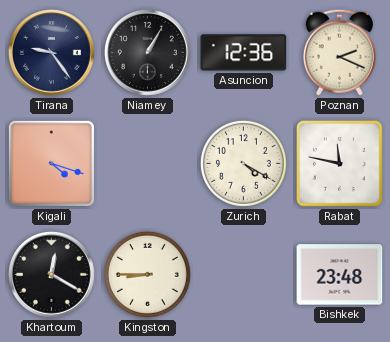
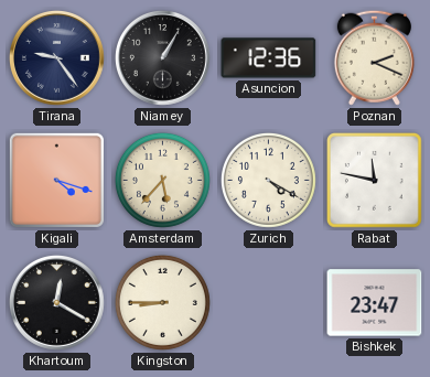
Amsterdam: none -> 5:37
Bishkek: 23:48 -> 23:47
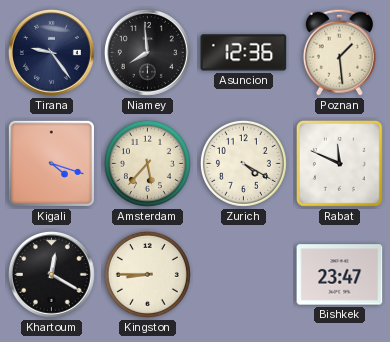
Niamey: 1:05 -> 7:59
Poznan: 2:19 -> 1:29
Rabat: 11:47 -> 11:49
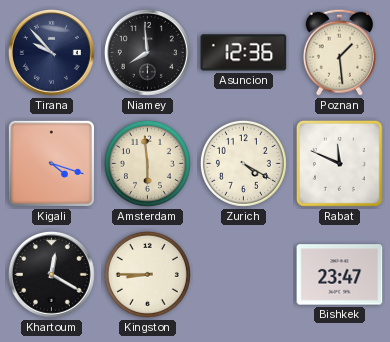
Tirana: 9:24 -> 9:53
Amsterdam: 5:37 -> 5:59
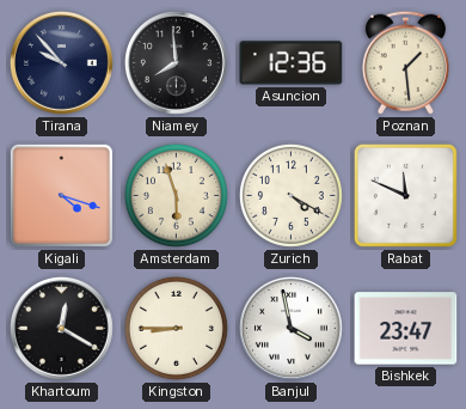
Amsterdam: 5:59 -> 5:57
Banjul: none -> 3:58
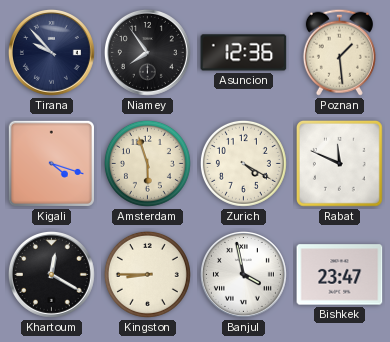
Niamey: 7:59 -> 7:54
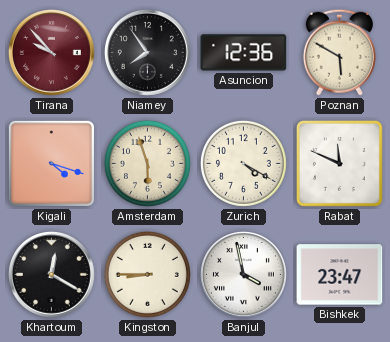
Tirana dial: navy -> burgundy
Poznan: 1:29 -> 5:50
